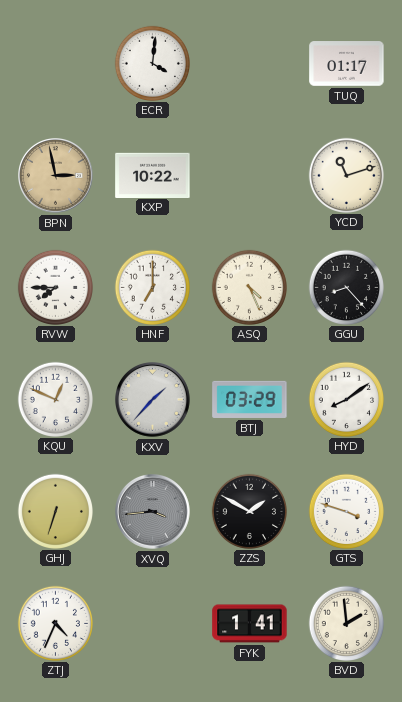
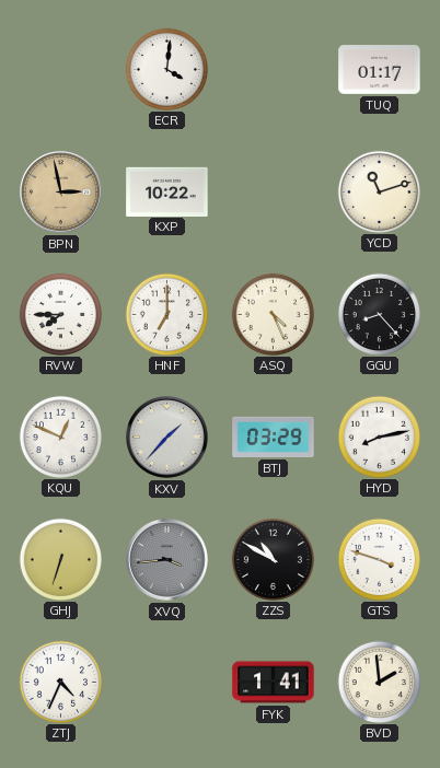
HYD: 8:09 -> 8:13
ZZS: 1:50 -> 10:50
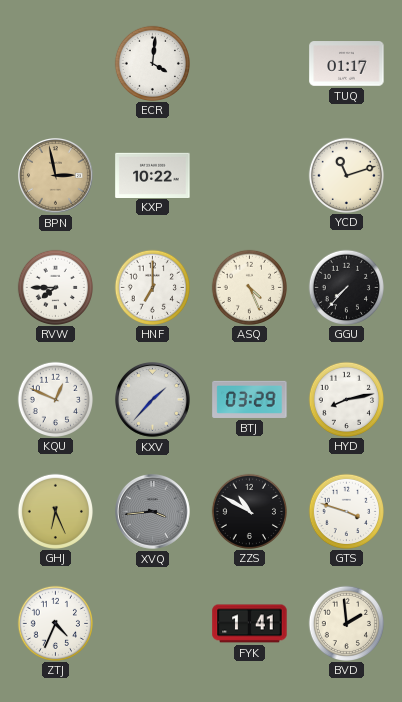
GGU: 8:23 -> 7:37
GHJ: 6:33 -> 6:26
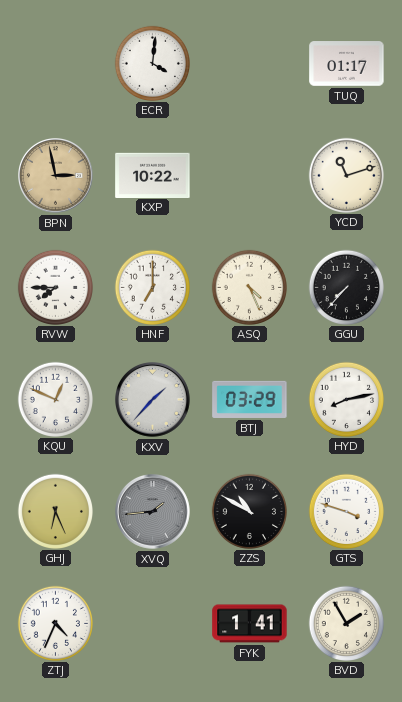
XVQ: 3:44 -> 1:44
BVD: 1:59 -> 1:55
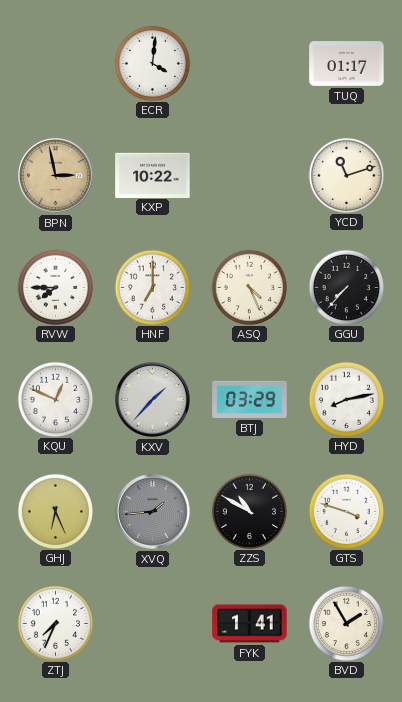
ZTJ: 4:34 -> 7:34
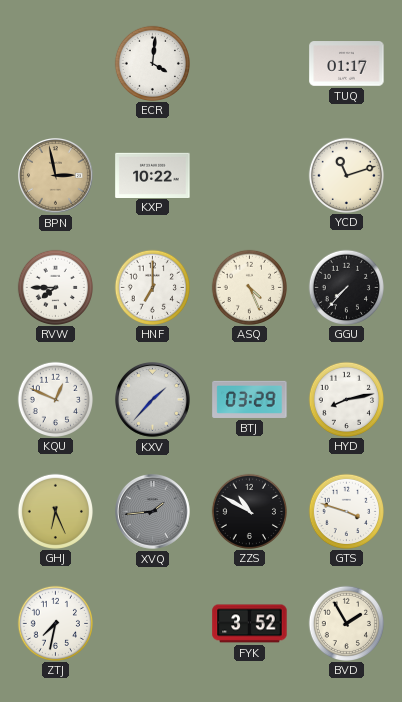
ZTJ: 7:34 -> 7:32
FYK: 1:41 -> 3:52
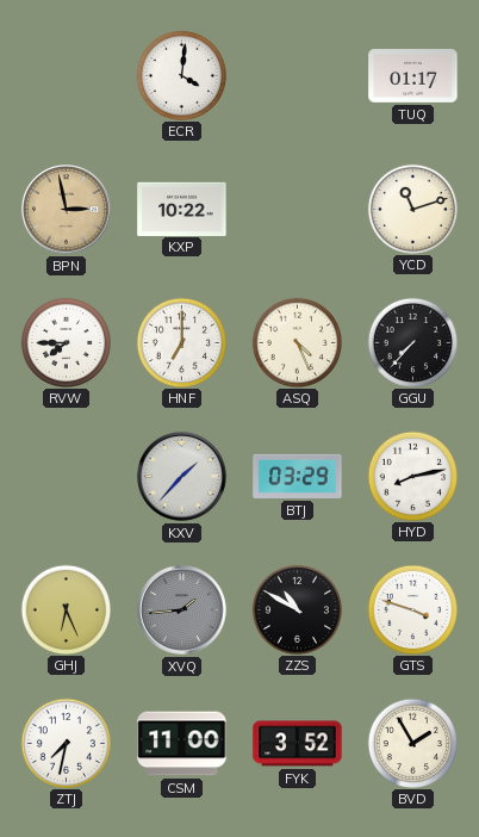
KQU: 12:49 -> none
CSM: none -> 11:00
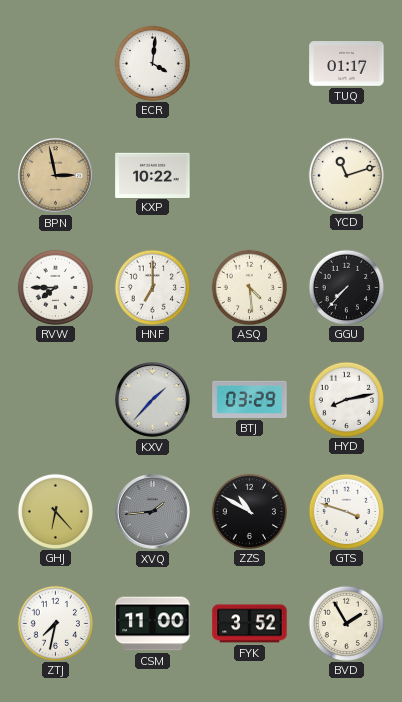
ASQ: 4:26 -> 4:29
GHJ: 6:26 -> 6:23
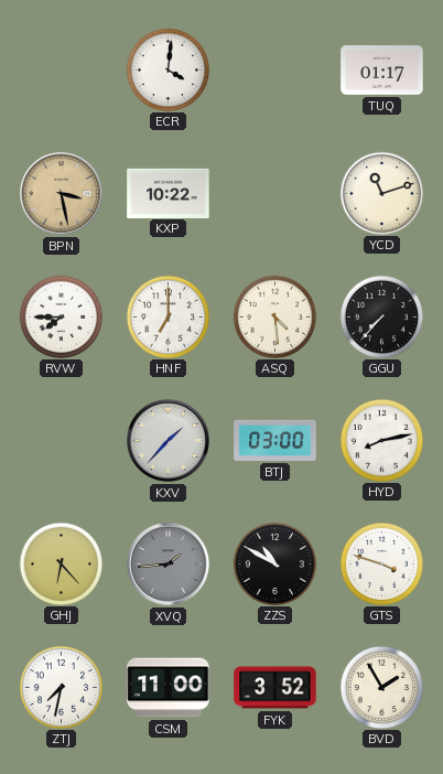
BPN: 2:58 -> 3:28
BTJ: 03:29 -> 03:00
